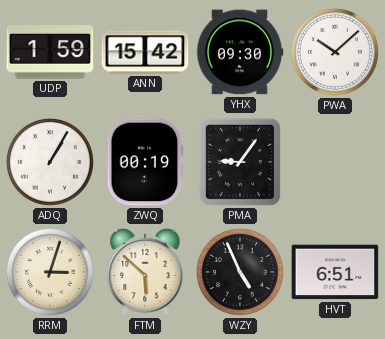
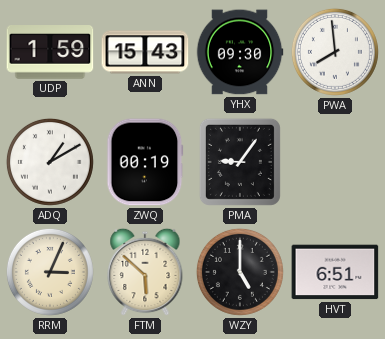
ANN: 15:42 -> 15:43
PWA: 10:08 -> 7:59
ADQ: 1:05 -> 1:10
RRM: 3:03 -> 3:04
WZY: 4:56 -> 5:00
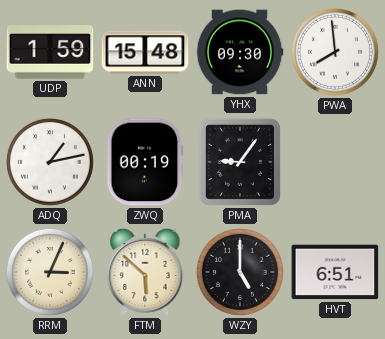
ANN: 15:43 -> 15:48
ADQ: 1:10 -> 1:13
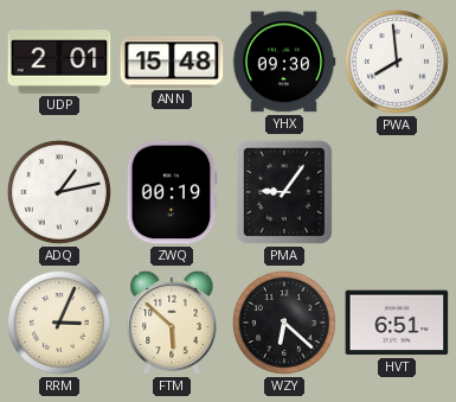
UDP: 1:59 -> 2:01
WZY: 5:00 -> 6:22
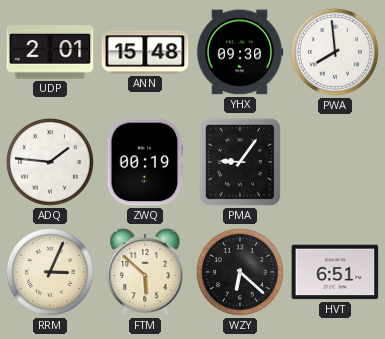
ADQ: 1:13 -> 1:46
